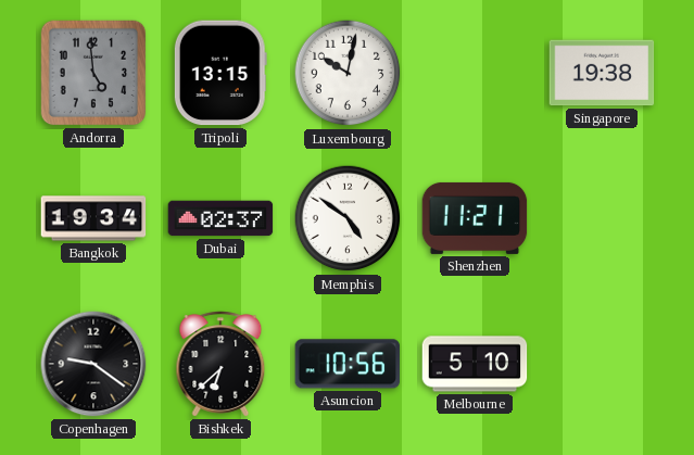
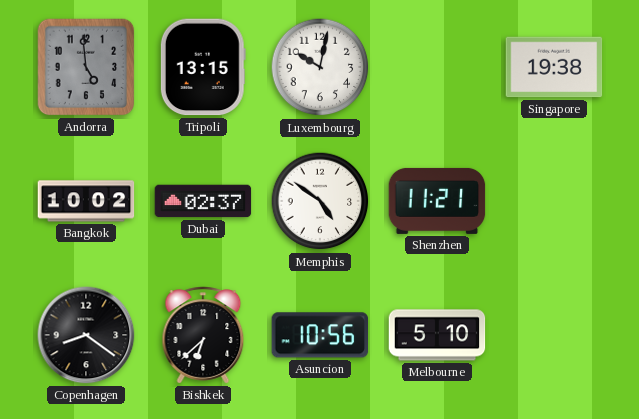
Bangkok: 19:34 -> 10:02
Copenhagen: 9:21 -> 8:21
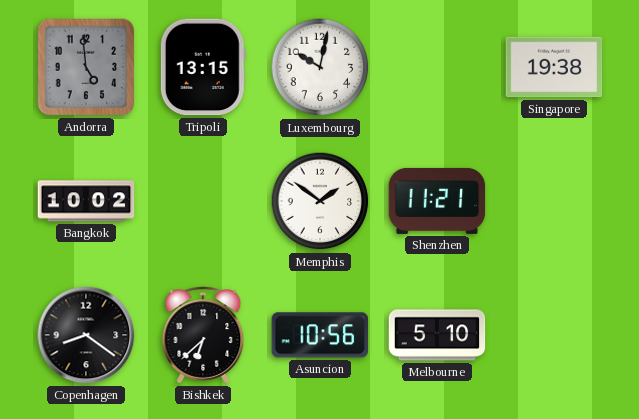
Dubai: 02:37 -> none
Memphis: 4:51 -> 1:51
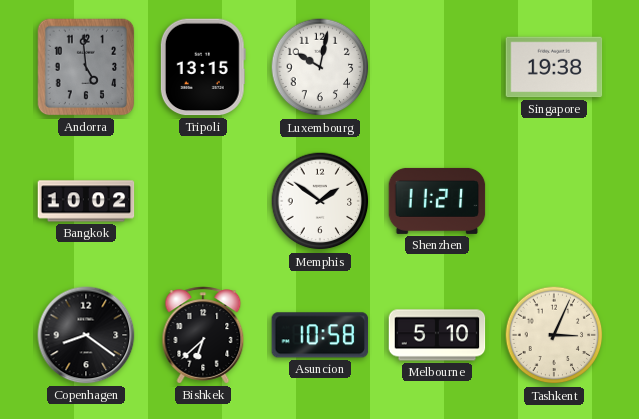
Asuncion: 10:56 -> 10:58
Tashkent: none -> 3:04
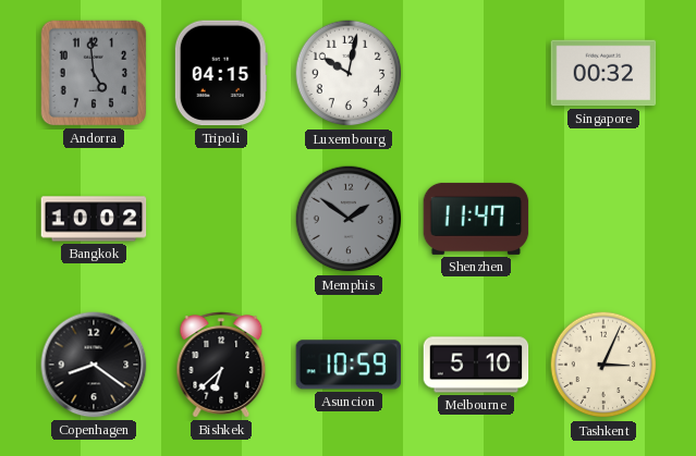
Tripoli: 13:15 -> 04:15
Singapore: 19:38 -> 00:32
Memphis dial: white -> grey
Shenzhen: 11:21 -> 11:47
Asuncion: 10:58 -> 10:59
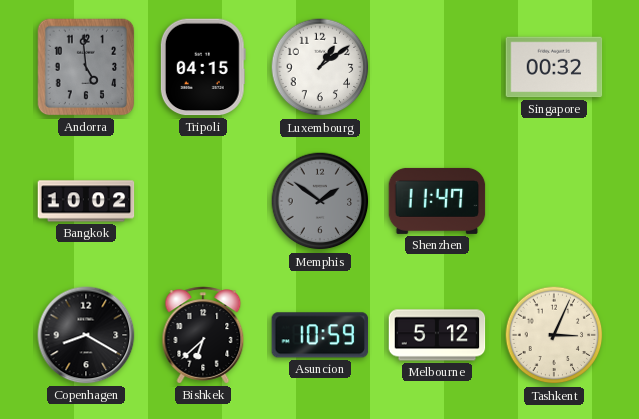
Luxembourg: 10:02 -> 1:09
Copenhagen: 8:21 -> 8:20
Melbourne: 5:10 -> 5:12
